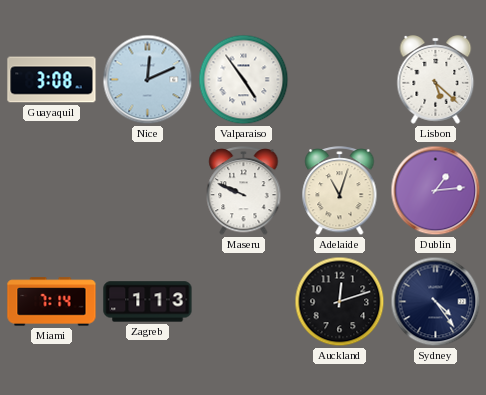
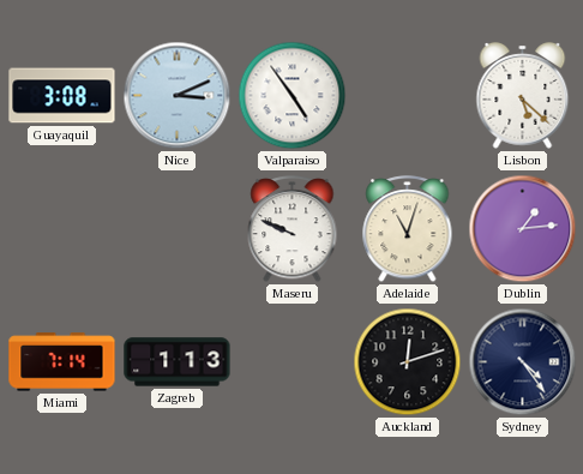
Nice: 12:11 -> 3:11
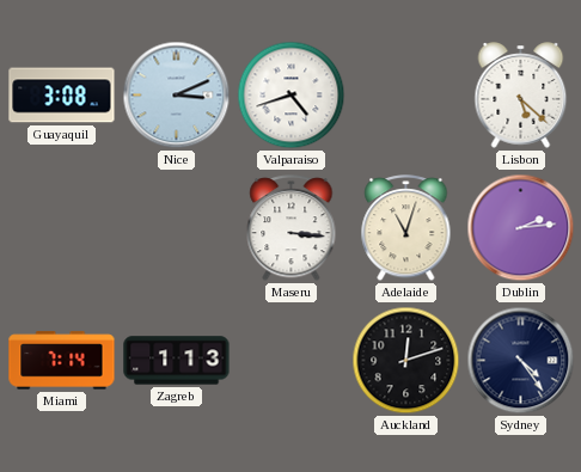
Valparaiso: 4:54 -> 4:42
Maseru: 9:49 -> 3:16
Dublin: 1:14 -> 2:14
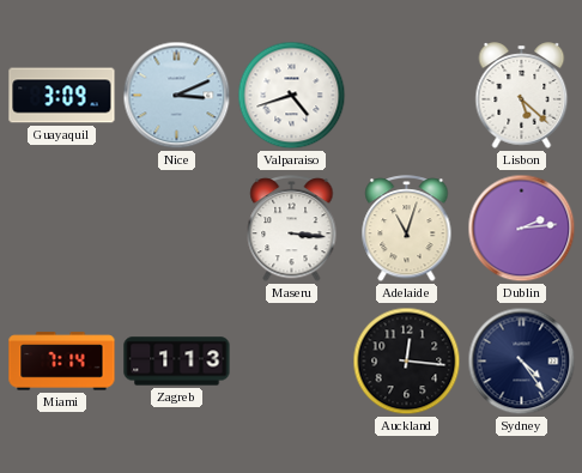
Guayaquil: 3:08 -> 3:09
Auckland: 12:12 -> 12:16
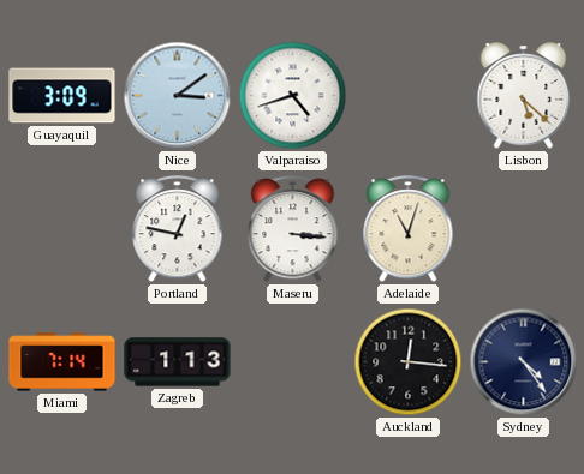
Nice: 3:11 -> 3:09
Portland: none -> 12:47
Dublin: 2:14 -> none
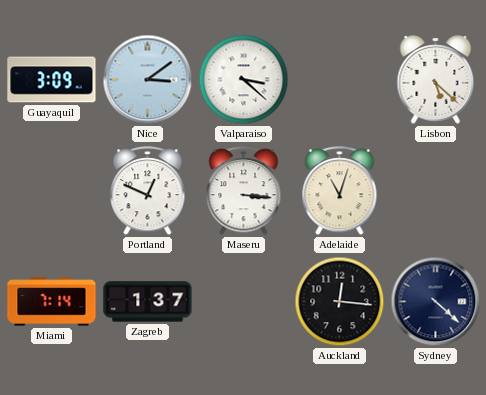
Valparaiso: 4:42 -> 3:22
Portland: 12:47 -> 12:49
Zagreb: 1:13 -> 1:37
Sydney: 4:24 -> 4:22
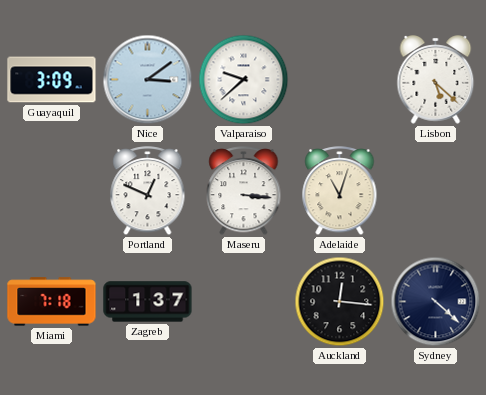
Valparaiso: 3:22 -> 9:38
Miami: 7:14 -> 7:18
